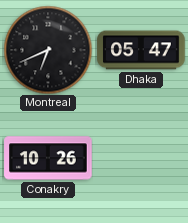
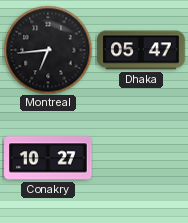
Montreal: 6:41 -> 6:44
Conakry: 10:26 -> 10:27
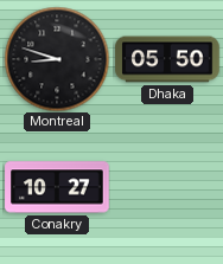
Montreal: 6:44 -> 8:48
Dhaka: 05:47 -> 05:50
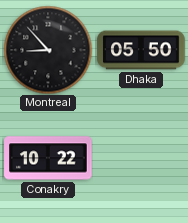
Montreal: 8:48 -> 8:53
Conakry: 10:27 -> 10:22
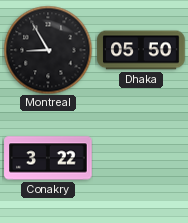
Montreal: 8:53 -> 8:55
Conakry: 10:22 -> 3:22
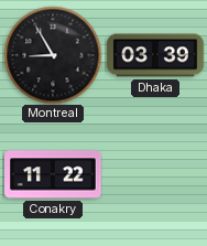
Dhaka: 05:50 -> 03:39
Conakry: 3:22 -> 11:22
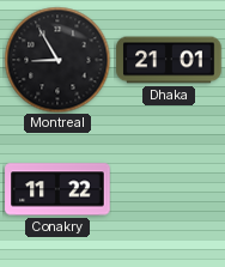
Dhaka: 03:39 -> 21:01
